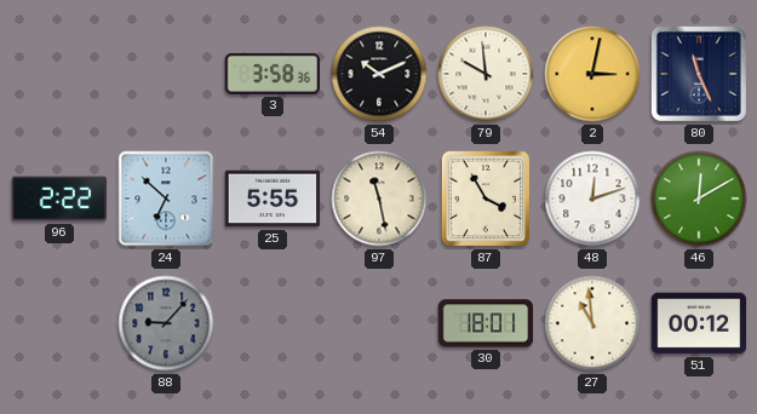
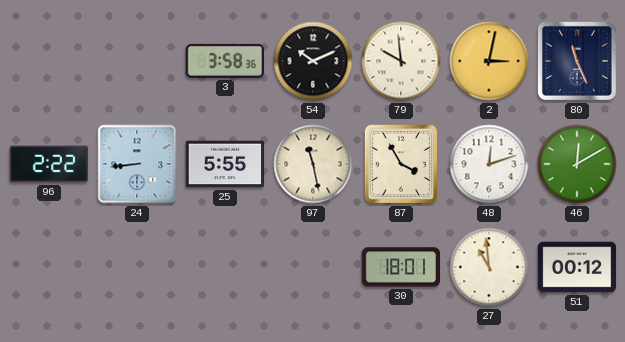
24: 6:52 -> 8:44
88: 9:07 -> none
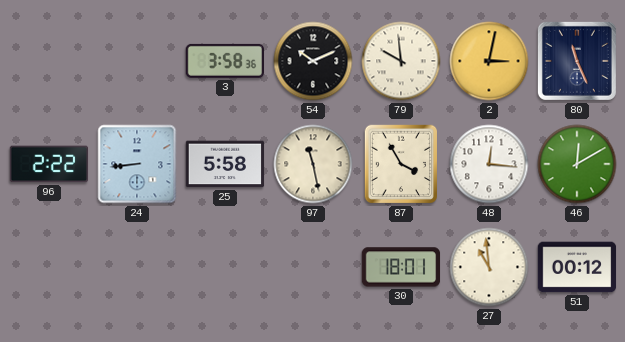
25: 5:55 -> 5:58
48: 12:12 -> 12:16
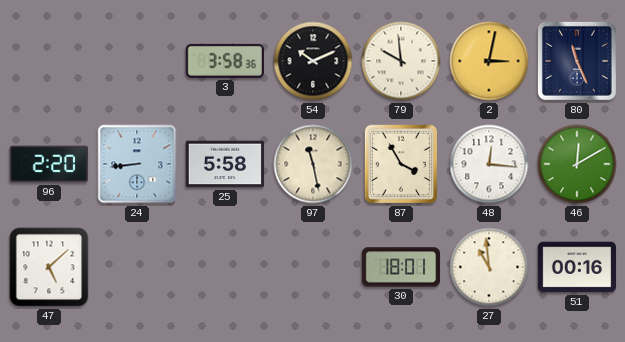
96: 2:22 -> 2:20
47: none -> 5:08
51: 00:12 -> 00:16
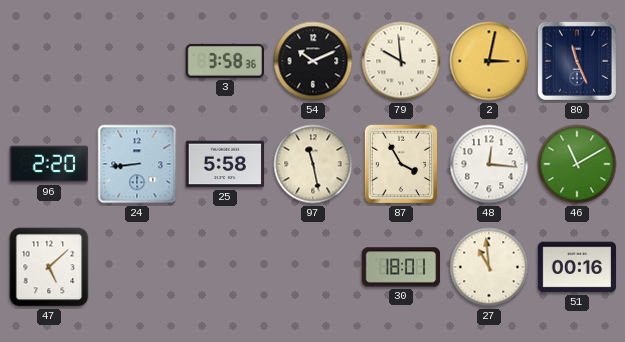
46: 12:10 -> 11:10
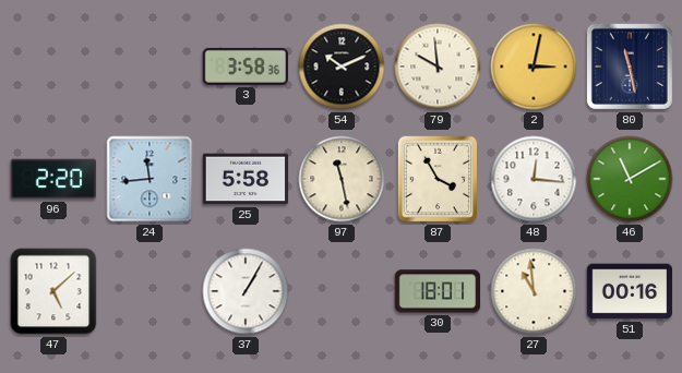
80: 11:26 -> 11:28
24: 8:44 -> 11:44
37: none -> 1:05
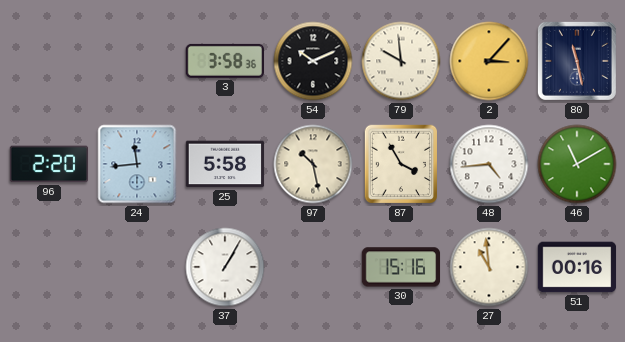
2: 3:02 -> 3:07
97: 11:28 -> 10:28
48: 12:16 -> 4:44
47: 5:08 -> none
30: 18:01 -> 15:16
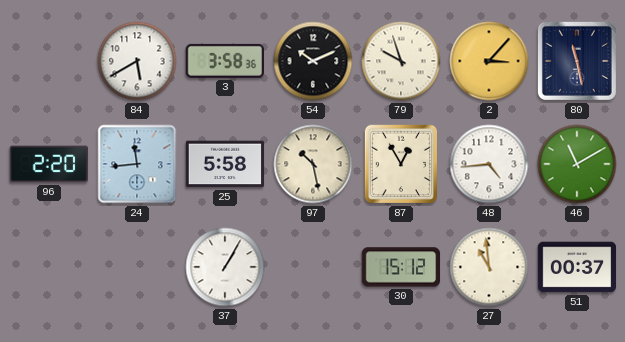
84: none -> 5:40
79: 9:59 -> 9:57
87: 3:55 -> 12:55
30: 15:16 -> 15:12
51: 00:16 -> 00:37
